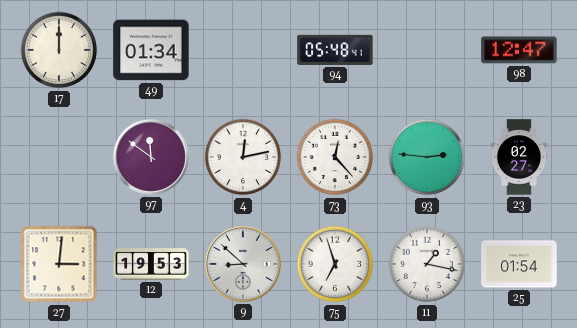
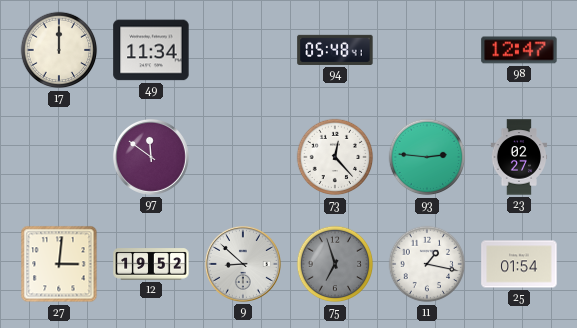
49: 01:34 -> 11:34
4: 12:13 -> none
12: 19:53 -> 19:52
75 dial: white -> grey
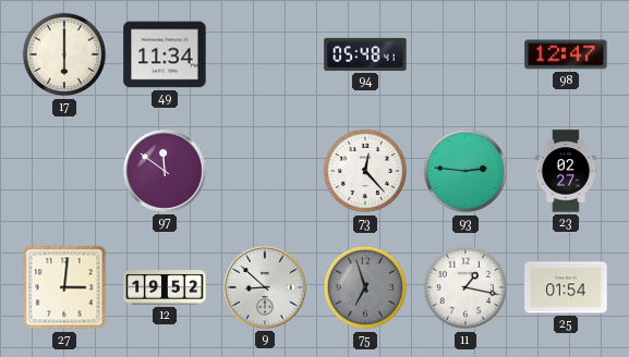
17: 12:00 -> 6:00
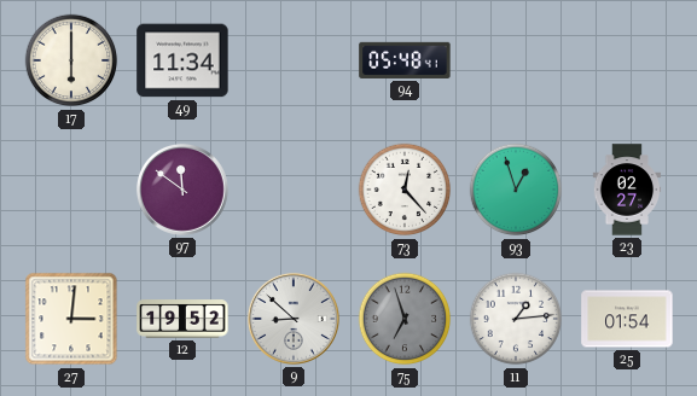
98: 12:47 -> none
93: 2:46 -> 12:57
11: 1:17 -> 1:14
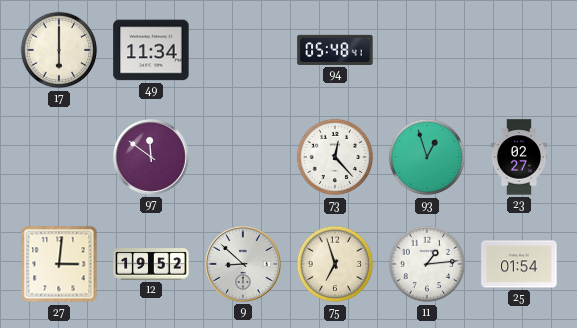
75 dial: grey -> cream
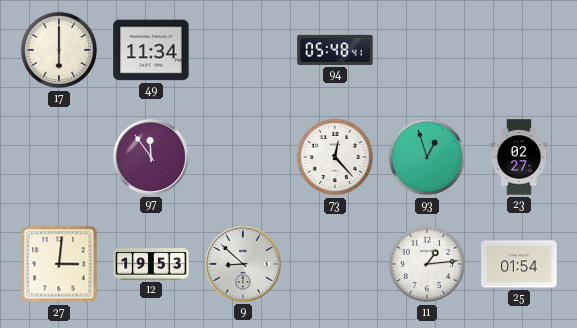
97: 11:51 -> 11:54
12: 19:52 -> 19:53
75: 6:57 -> none
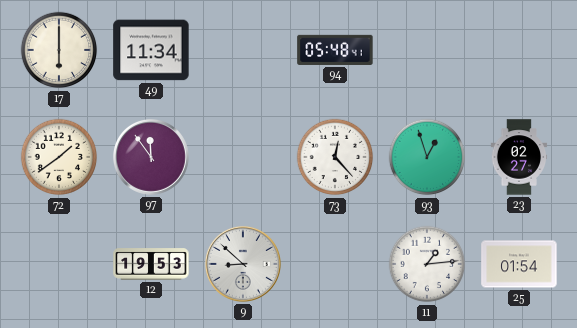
72: none -> 1:39
27: 3:01 -> none
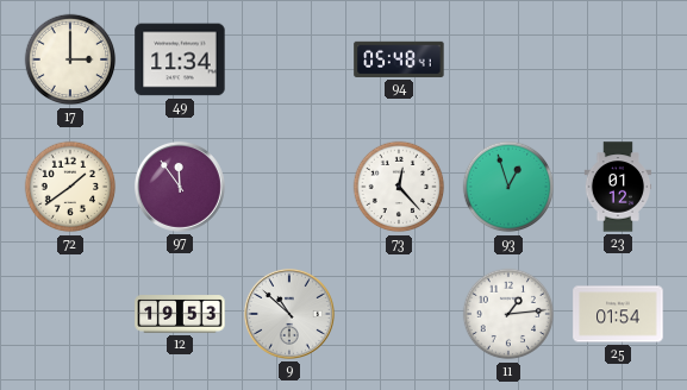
17: 6:00 -> 3:00
23: 02:27 -> 01:12
9: 8:52 -> 10:52
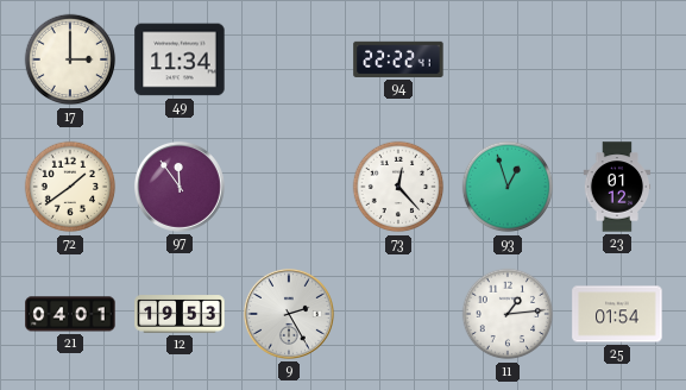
94: 05:48 -> 22:22
21: none -> 04:01
9: 10:52 -> 2:25
